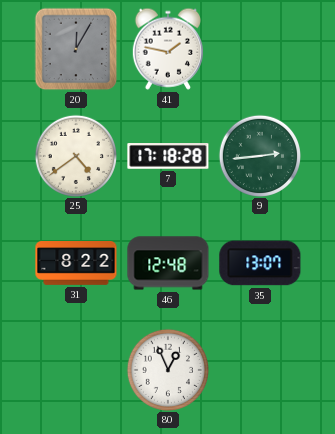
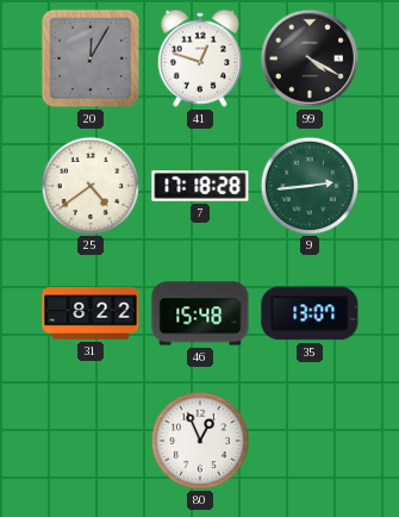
41: 1:47 -> 12:48
99: none -> 4:20
46: 12:48 -> 15:48
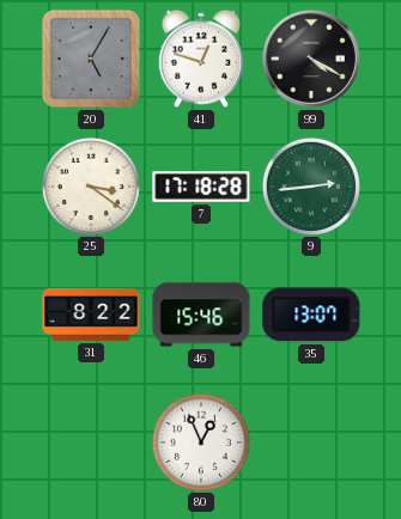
20: 12:05 -> 5:05
25: 4:39 -> 3:21
46: 15:48 -> 15:46
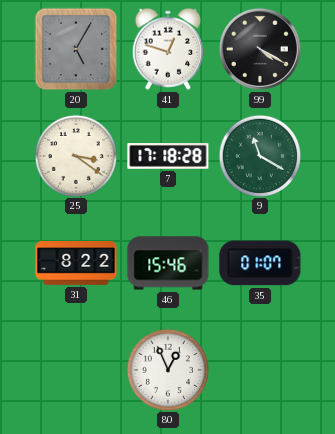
9: 2:44 -> 11:20
35: 13:07 -> 01:07
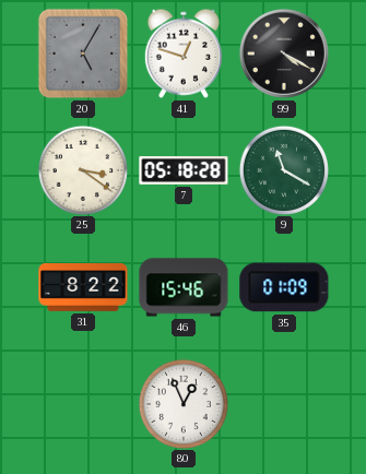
7: 17:18 -> 05:18
35: 01:07 -> 01:09
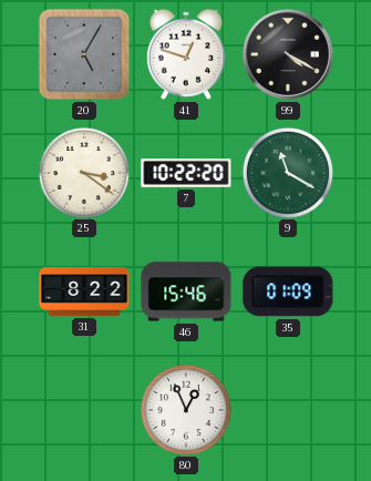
7: 05:18 -> 10:22
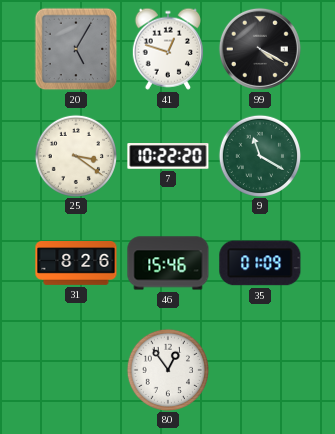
31: 8:22 -> 8:26
80: 12:56 -> 12:54
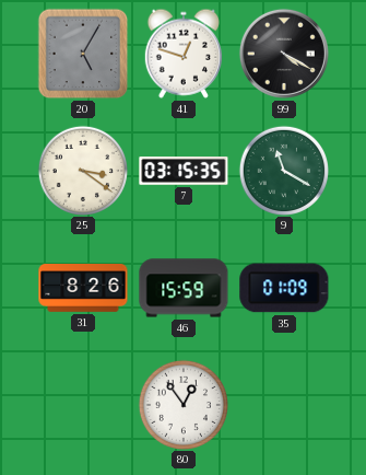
7: 10:22 -> 03:15
46: 15:46 -> 15:59
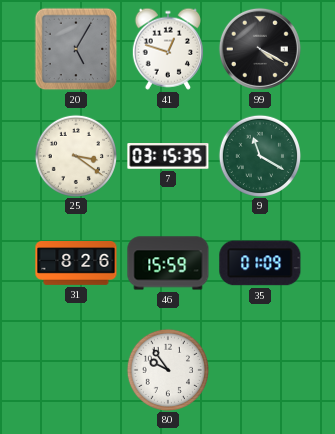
80: 12:54 -> 9:54
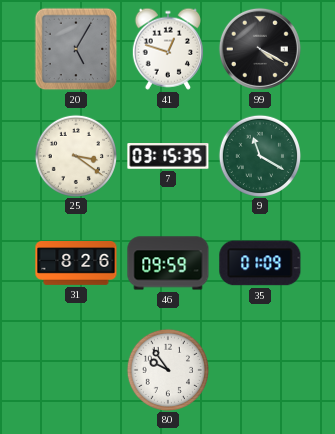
46: 15:59 -> 09:59
